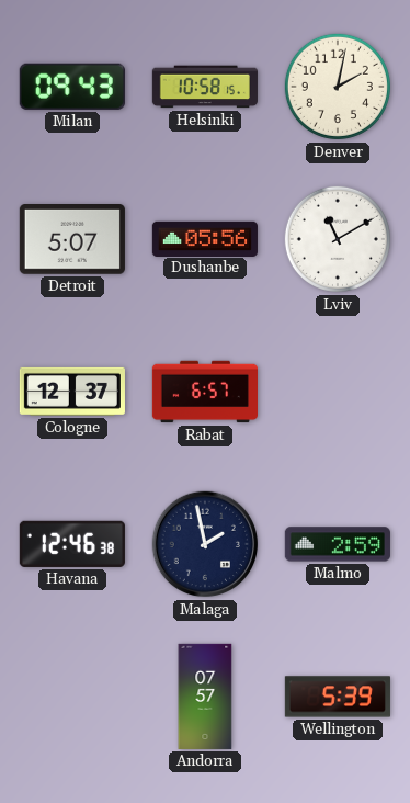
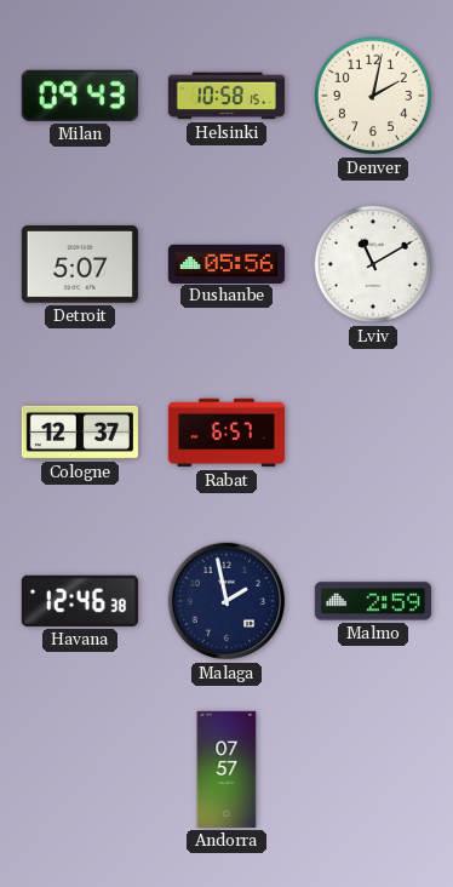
Wellington: 5:39 -> none
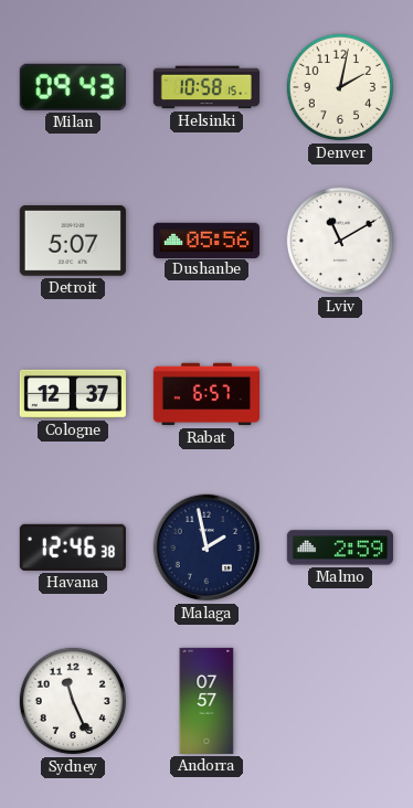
Sydney: none -> 11:26
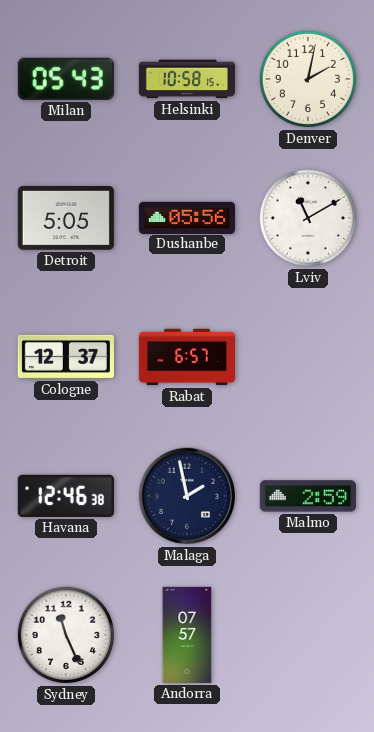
Milan: 09:43 -> 05:43
Detroit: 5:07 -> 5:05
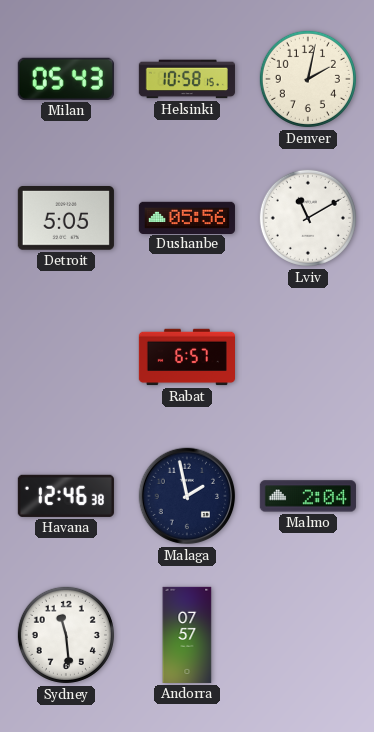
Cologne: 12:37 -> none
Malmo: 2:59 -> 2:04
Sydney: 11:26 -> 11:29
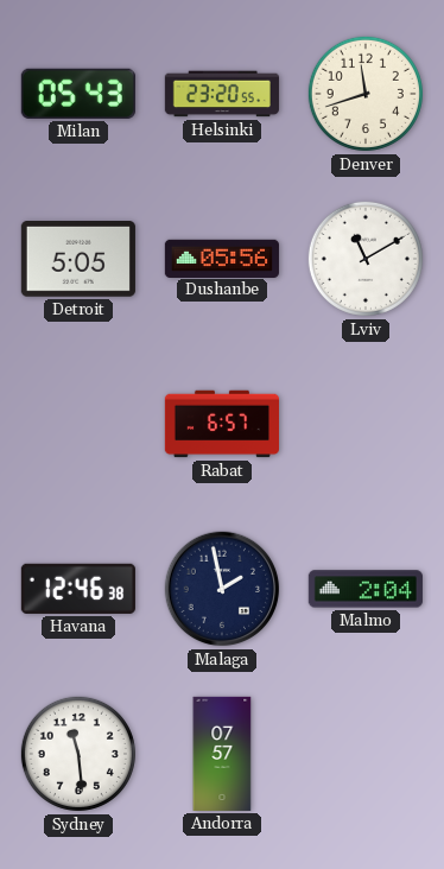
Helsinki: 10:58 -> 23:20
Denver: 2:02 -> 11:42
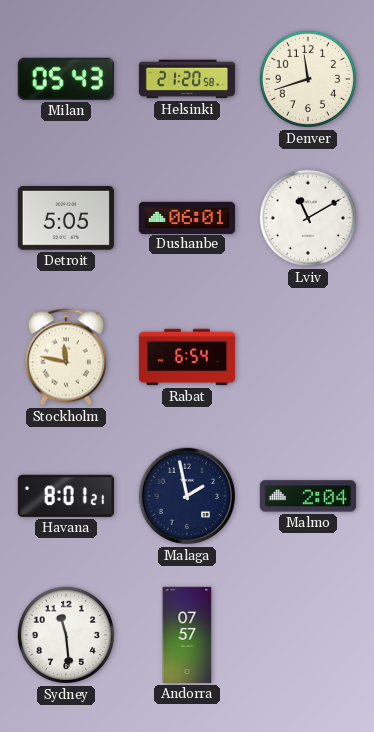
Helsinki: 23:20 -> 21:20
Dushanbe: 05:56 -> 06:01
Stockholm: none -> 11:47
Rabat: 6:57 -> 6:54
Havana: 12:46 -> 8:01
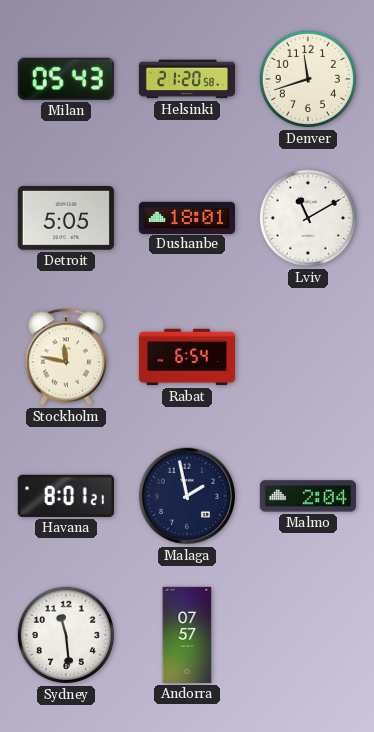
Dushanbe: 06:01 -> 18:01
